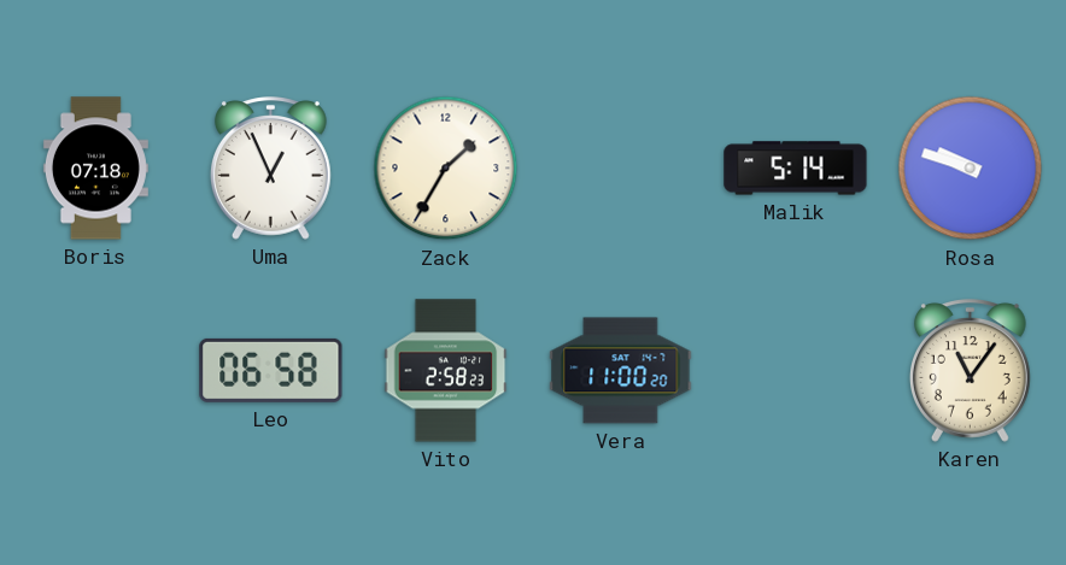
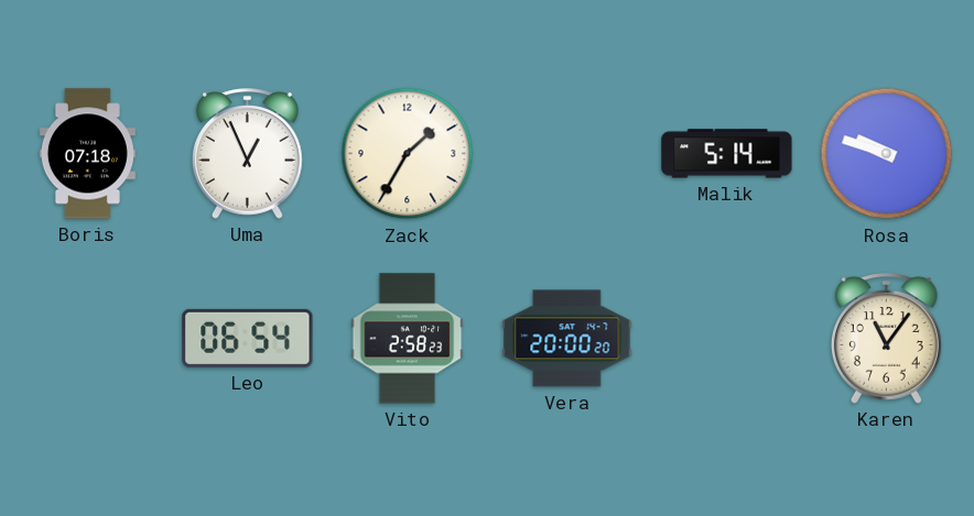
Leo: 06:58 -> 06:54
Vera: 11:00 -> 20:00
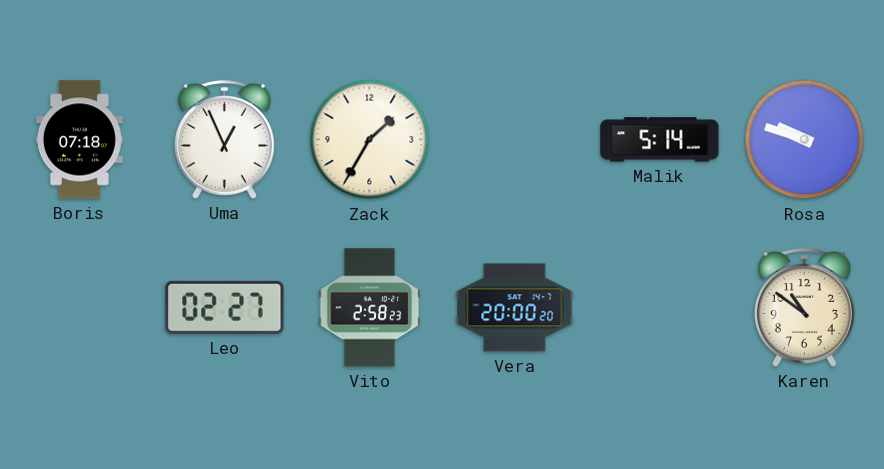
Leo: 06:54 -> 02:27
Karen: 11:06 -> 10:51
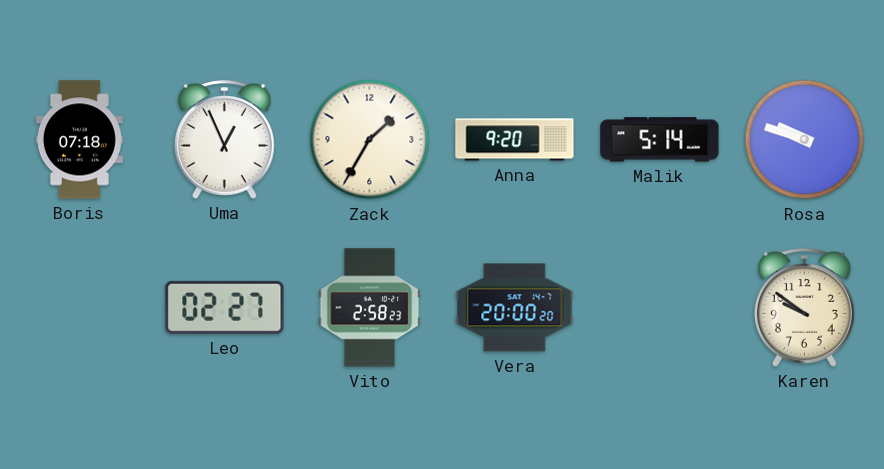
Anna: none -> 9:20
Karen: 10:51 -> 9:51
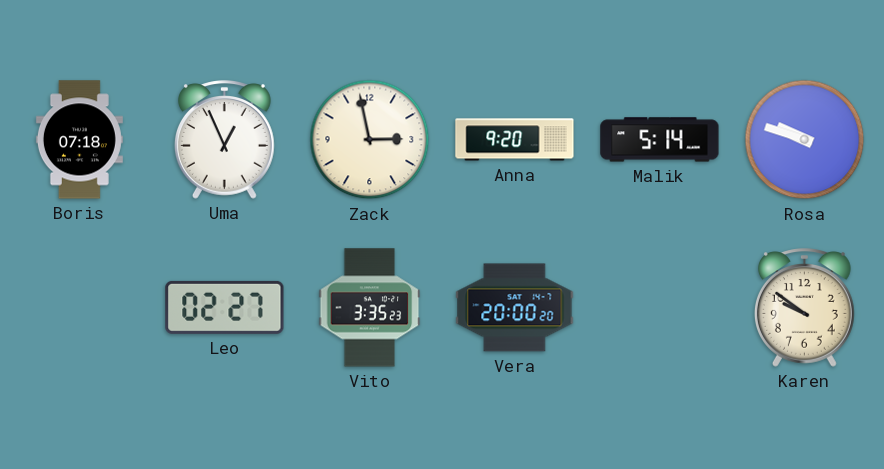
Zack: 1:35 -> 2:58
Vito: 2:58 -> 3:35
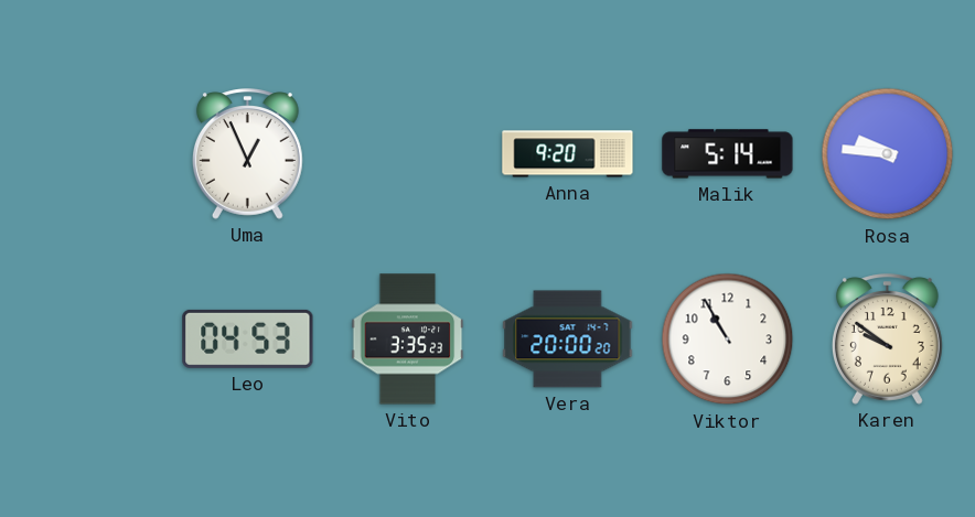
Boris: 07:18 -> none
Zack: 2:58 -> none
Rosa: 9:48 -> 9:46
Leo: 02:27 -> 04:53
Viktor: none -> 10:55
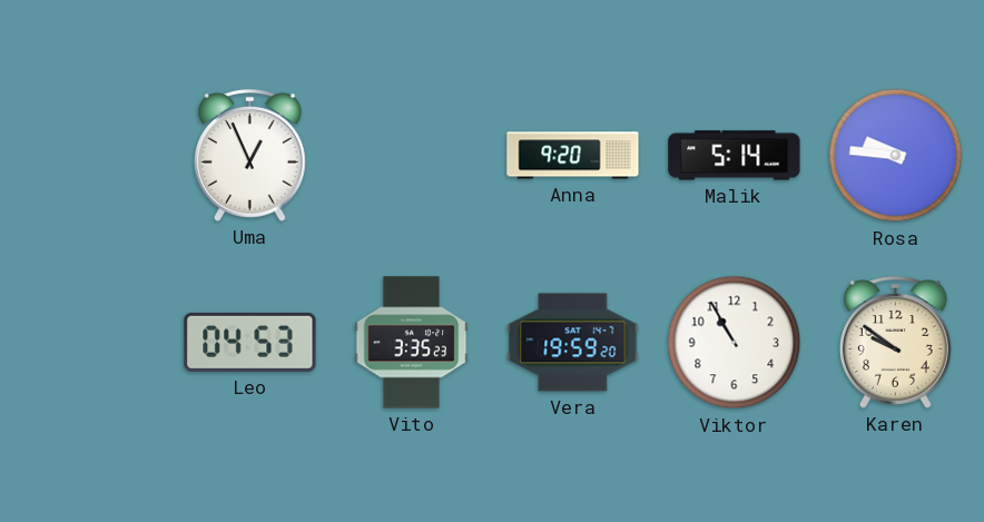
Vera: 20:00 -> 19:59
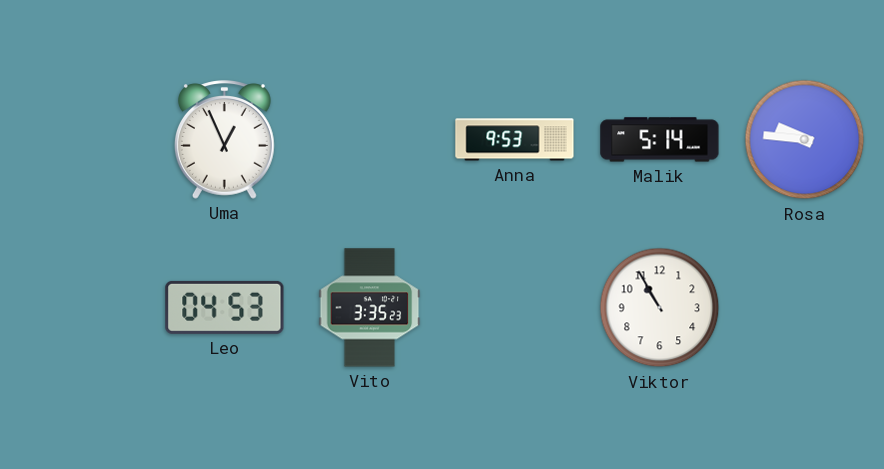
Anna: 9:20 -> 9:53
Vera: 19:59 -> none
Karen: 9:51 -> none
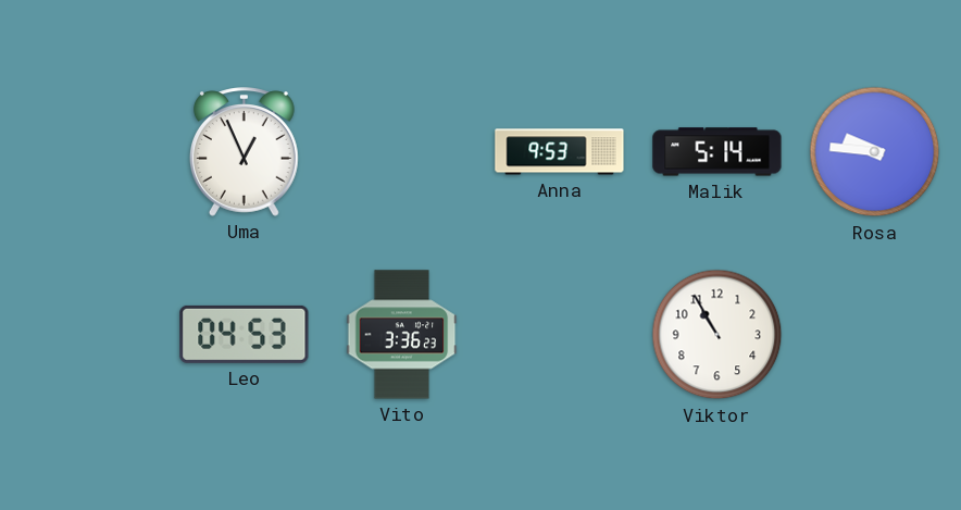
Vito: 3:35 -> 3:36
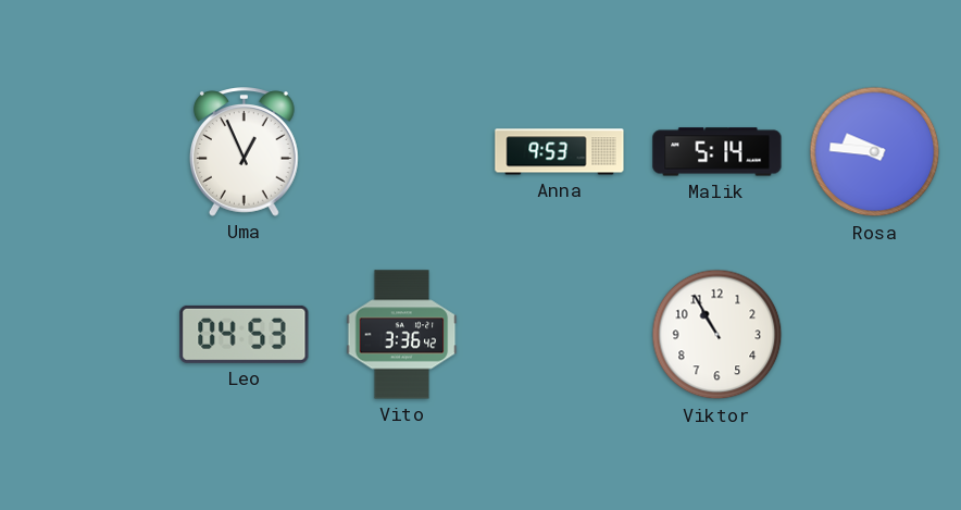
Vito: 3:36:23 -> 3:36:42
